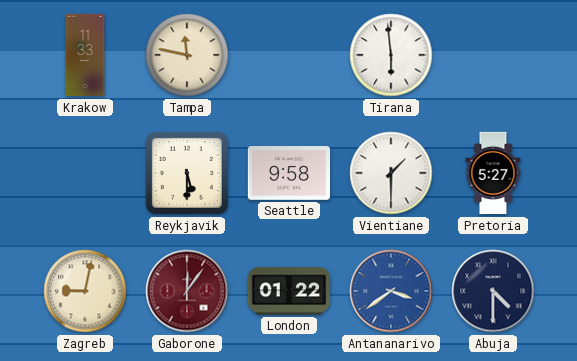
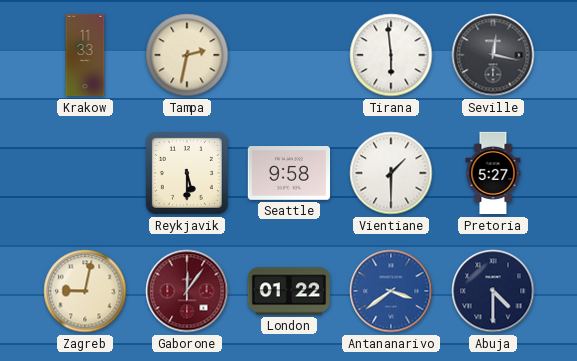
Tampa: 11:47 -> 2:32
Seville: none -> 12:17
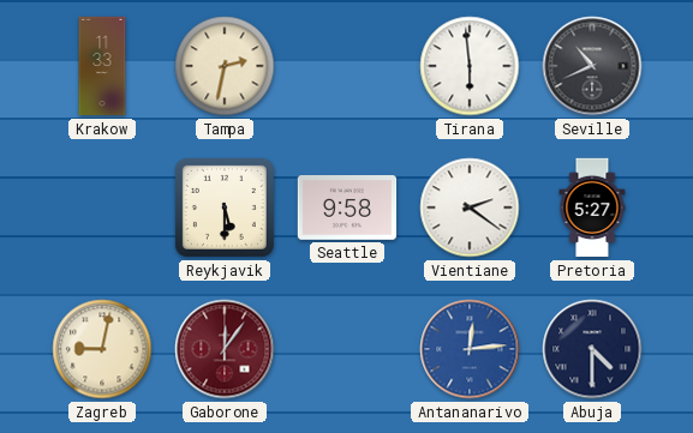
Seville: 12:17 -> 10:41
Vientiane: 1:30 -> 2:21
London: 01:22 -> none
Antananarivo: 3:39 -> 12:14
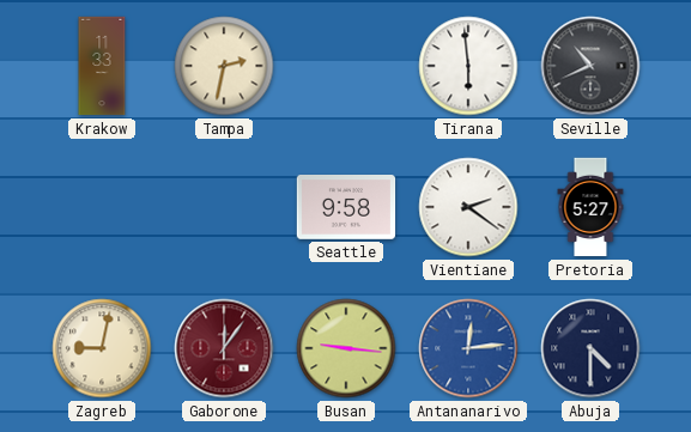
Reykjavik: 5:30 -> none
Busan: none -> 9:16
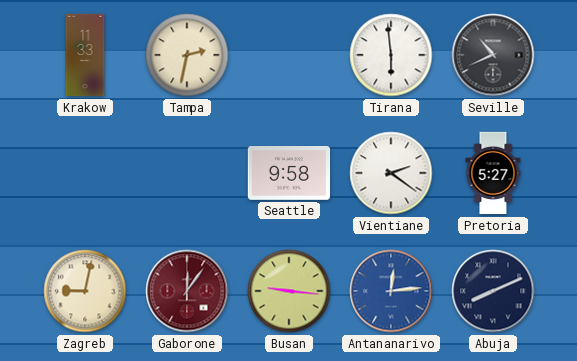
Abuja: 4:30 -> 8:11
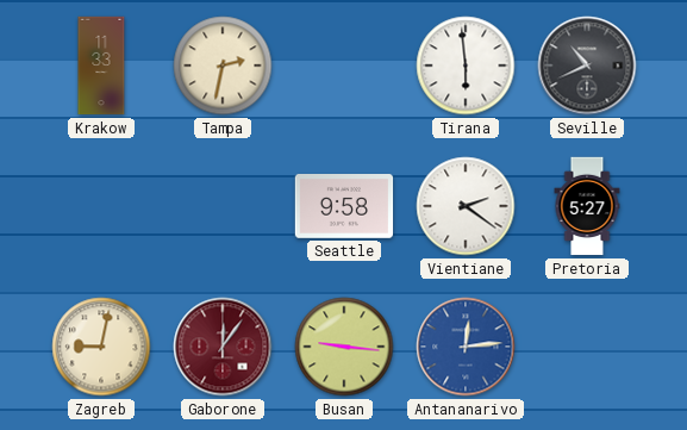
Abuja: 8:11 -> none
